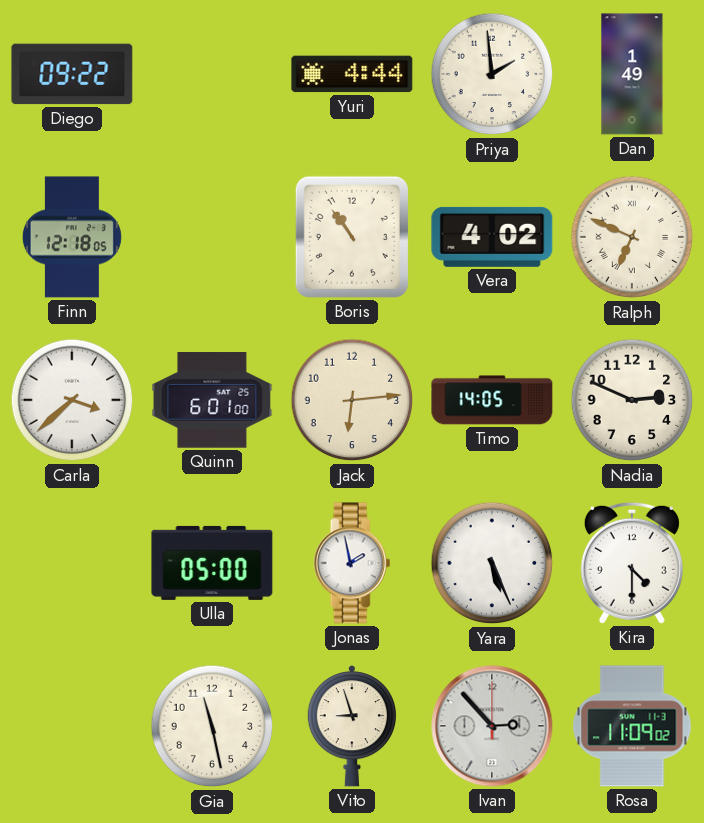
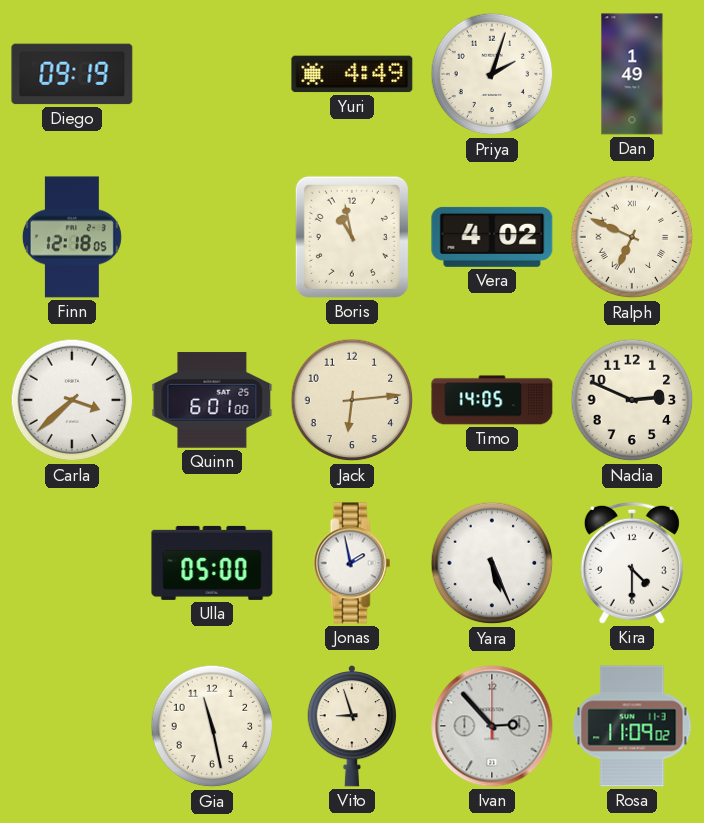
Diego: 09:22 -> 09:19
Yuri: 4:44 -> 4:49
Priya: 1:59 -> 2:03
Boris: 10:54 -> 10:58
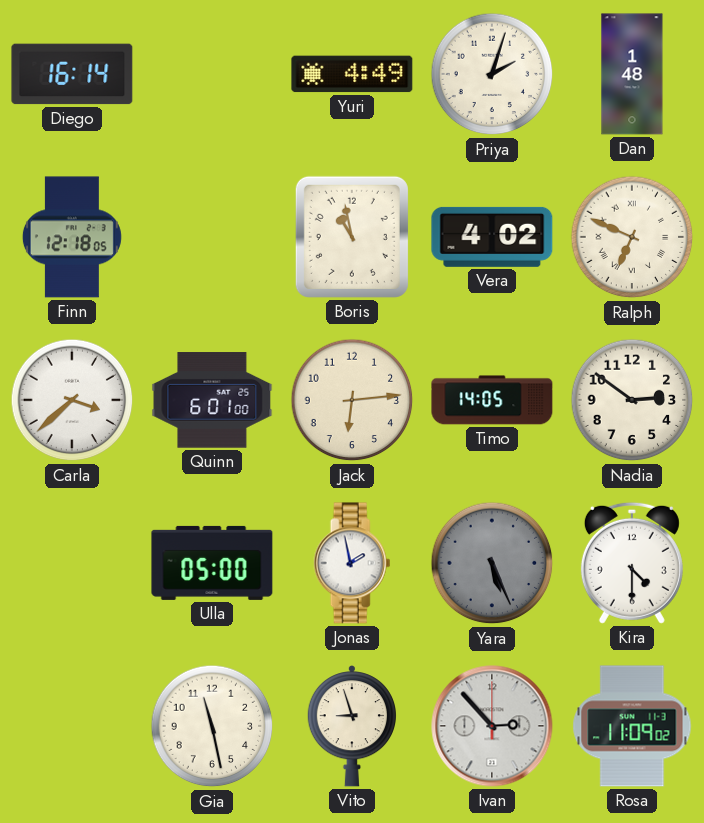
Diego: 09:19 -> 16:14
Dan: 1:49 -> 1:48
Nadia: 2:49 -> 2:51
Yara dial: white -> grey
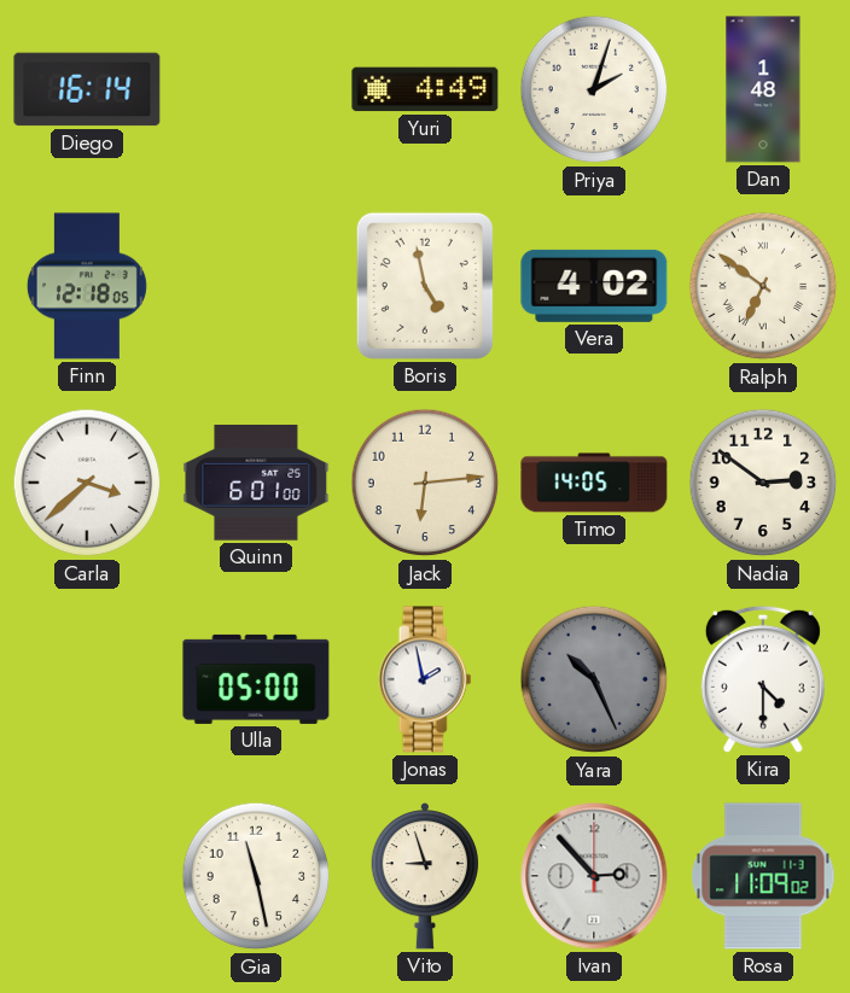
Boris: 10:58 -> 4:58
Ralph: 6:49 -> 6:51
Yara: 5:26 -> 10:26
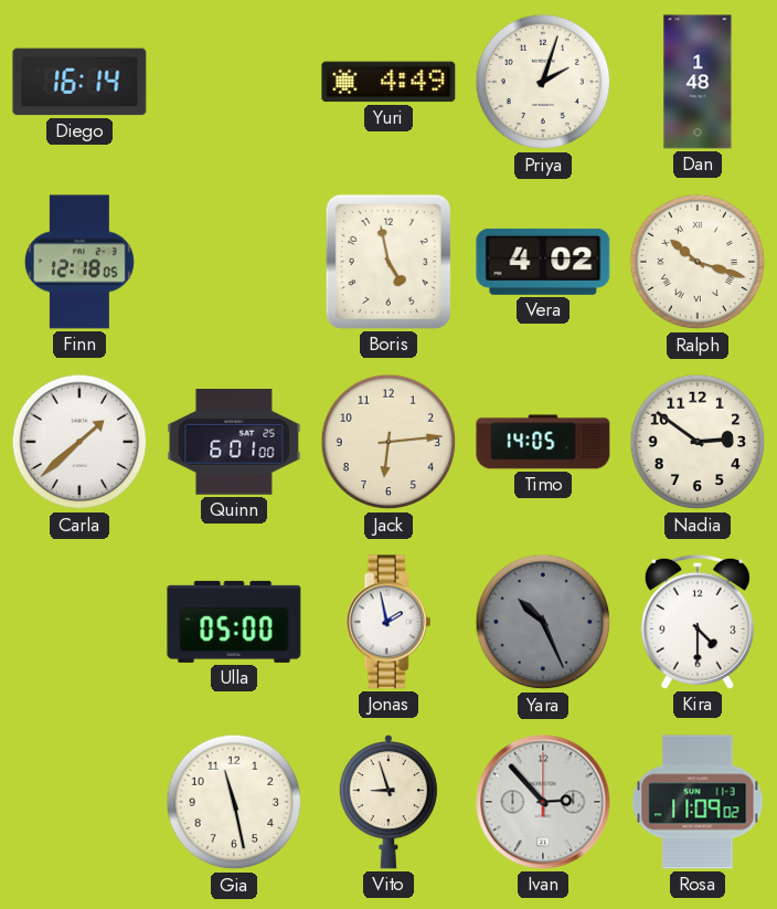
Ralph: 6:51 -> 10:18
Carla: 3:38 -> 1:38
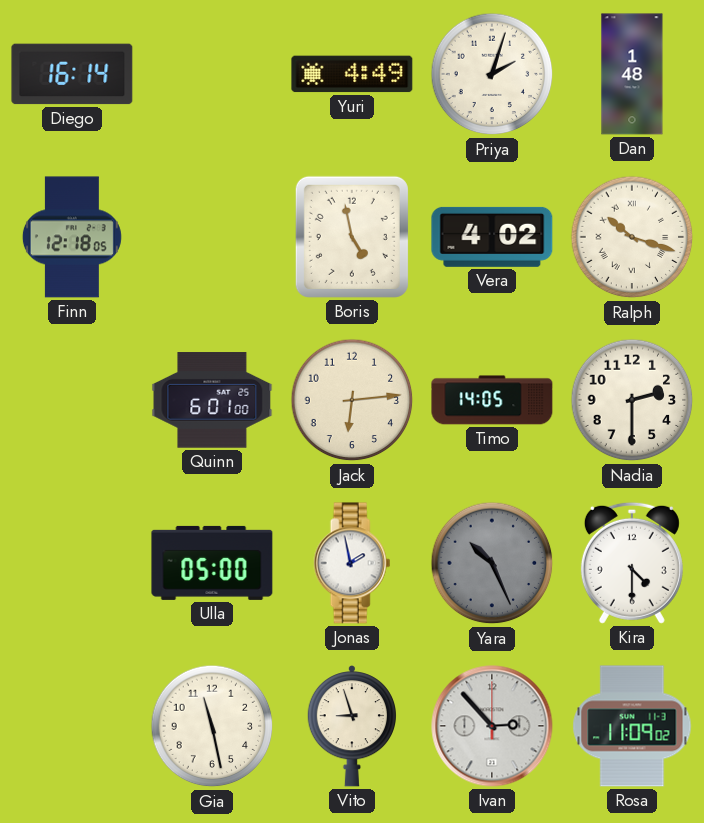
Carla: 1:38 -> none
Nadia: 2:51 -> 2:30
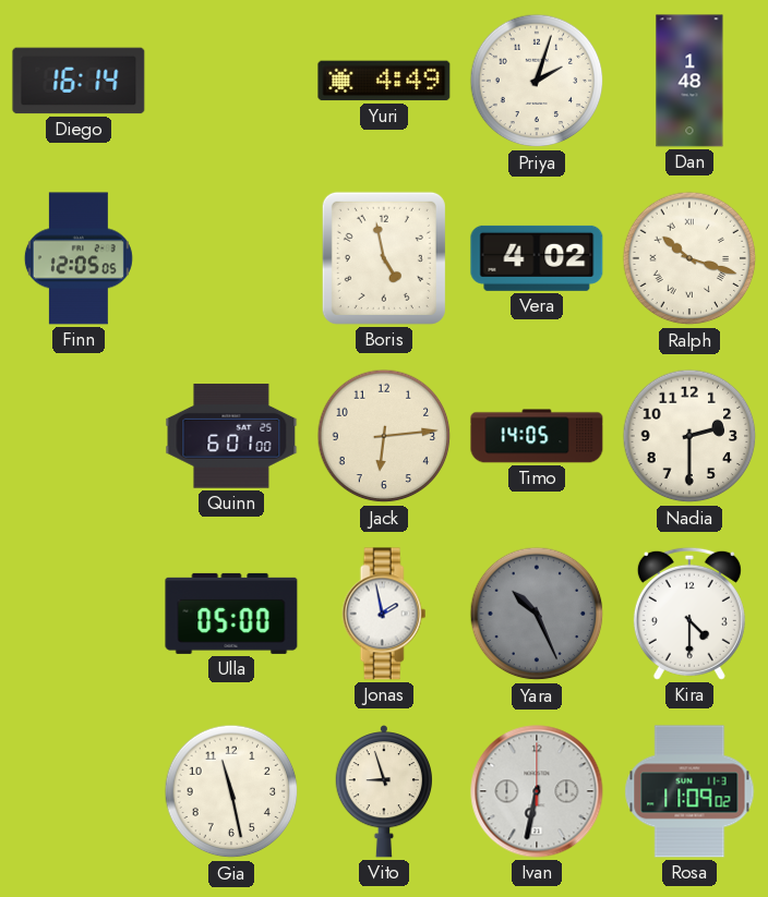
Finn: 12:18 -> 12:05
Ivan: 2:53 -> 6:32
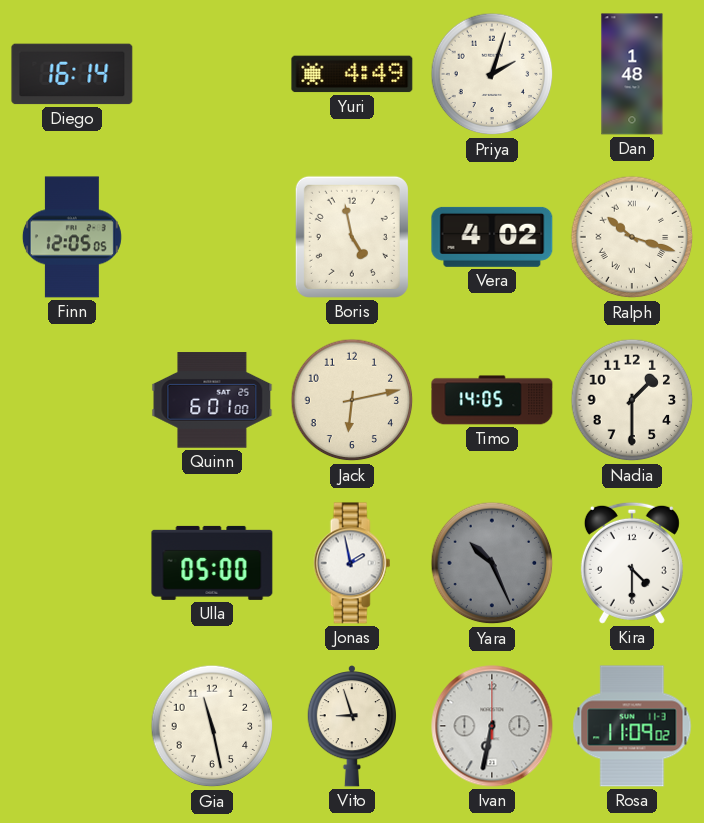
Jack: 6:14 -> 6:13
Nadia: 2:30 -> 1:30
